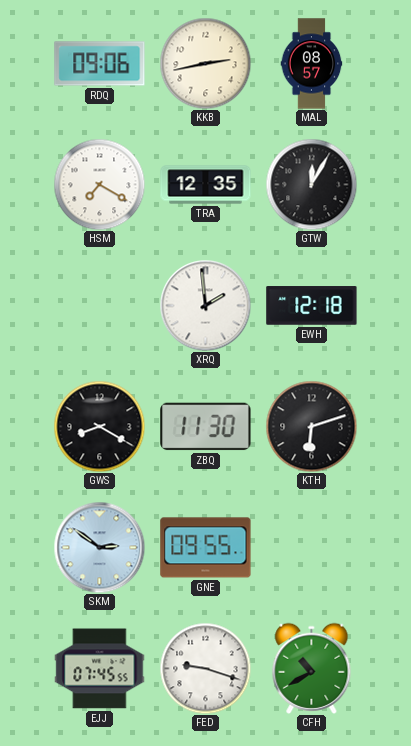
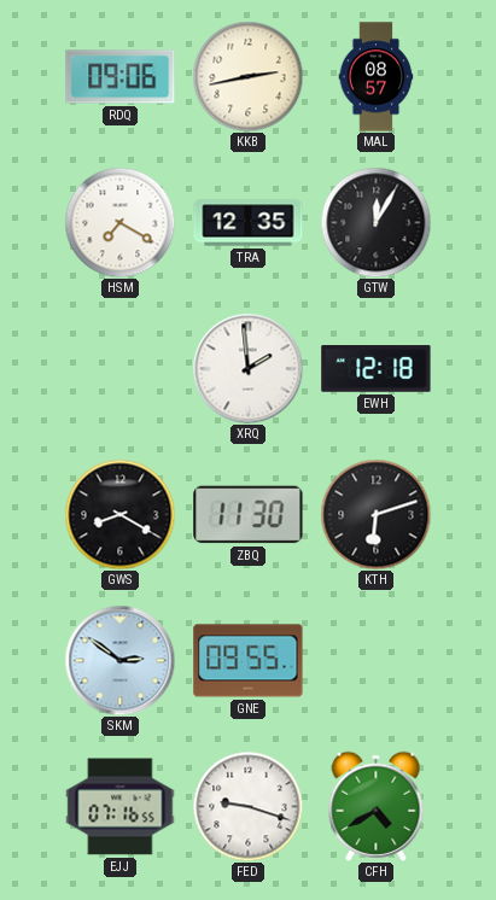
EJJ: 07:45 -> 07:16
CFH: 10:40 -> 4:40
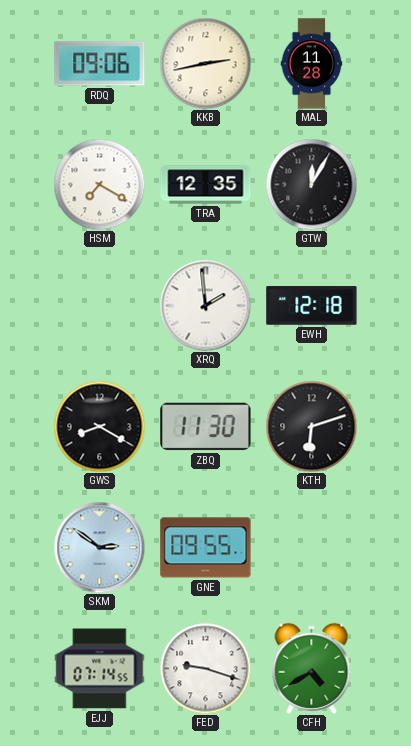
MAL: 08:57 -> 11:28
EJJ: 07:16 -> 07:14
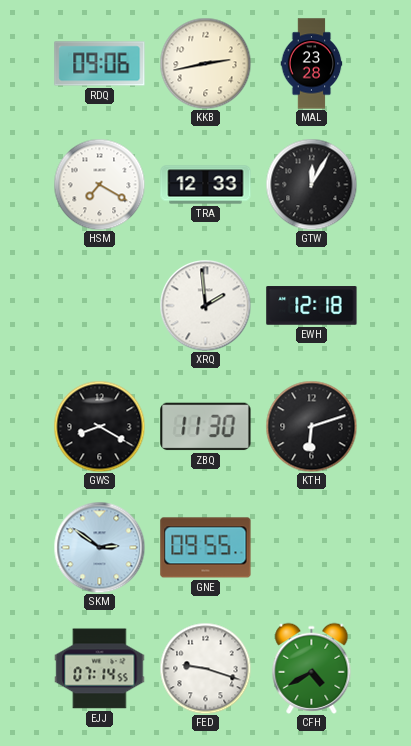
MAL: 11:28 -> 23:28
TRA: 12:35 -> 12:33
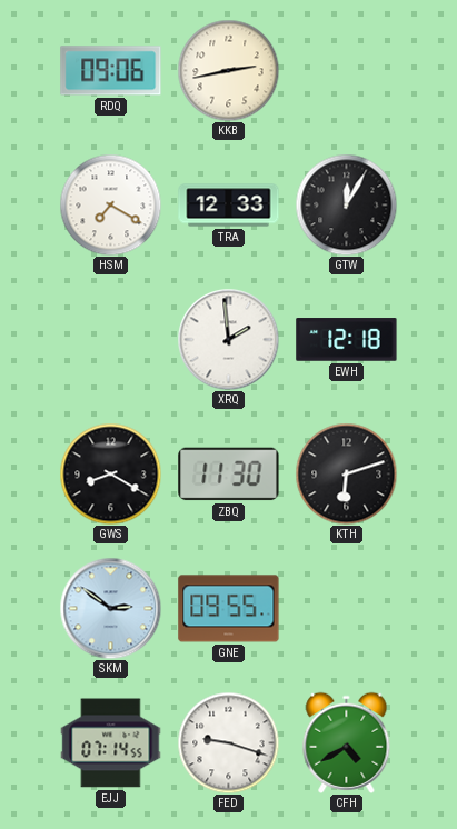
MAL: 23:28 -> none
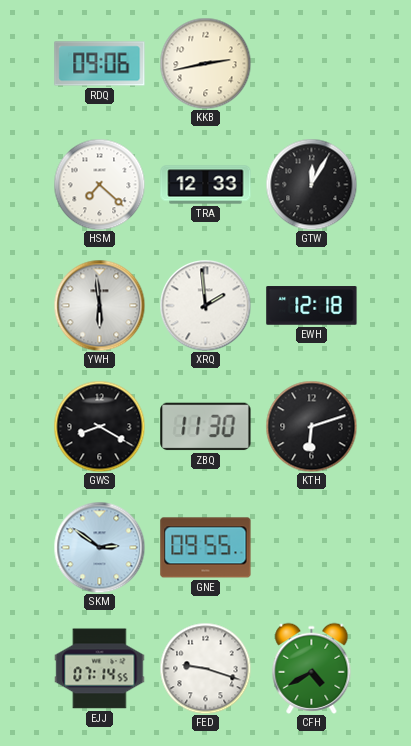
HSM: 7:20 -> 7:22
YWH: none -> 5:59
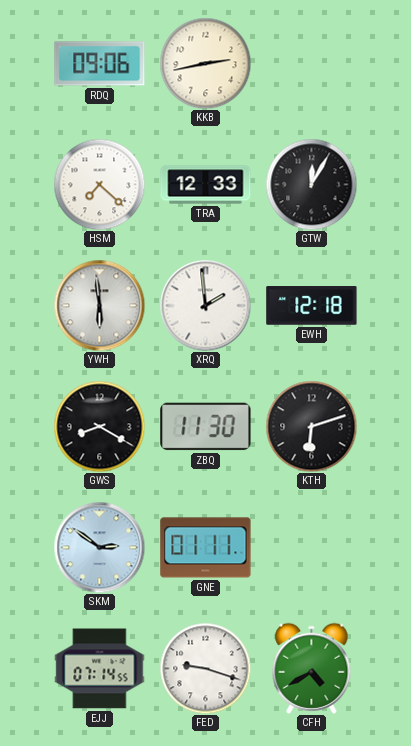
GNE: 09:55 -> 01:11
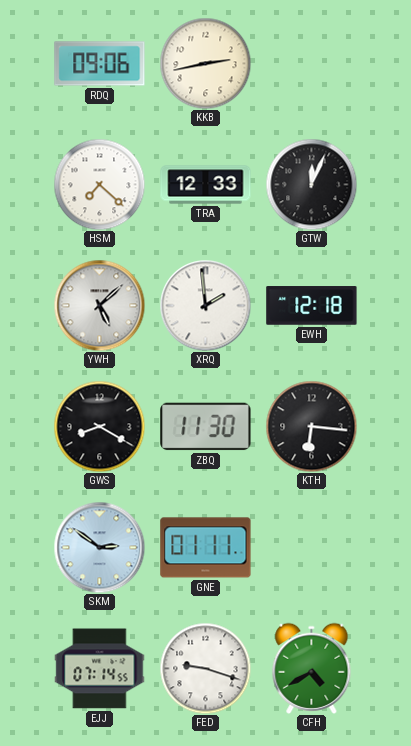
GTW: 12:05 -> 12:04
YWH: 5:59 -> 5:08
KTH: 6:12 -> 6:16
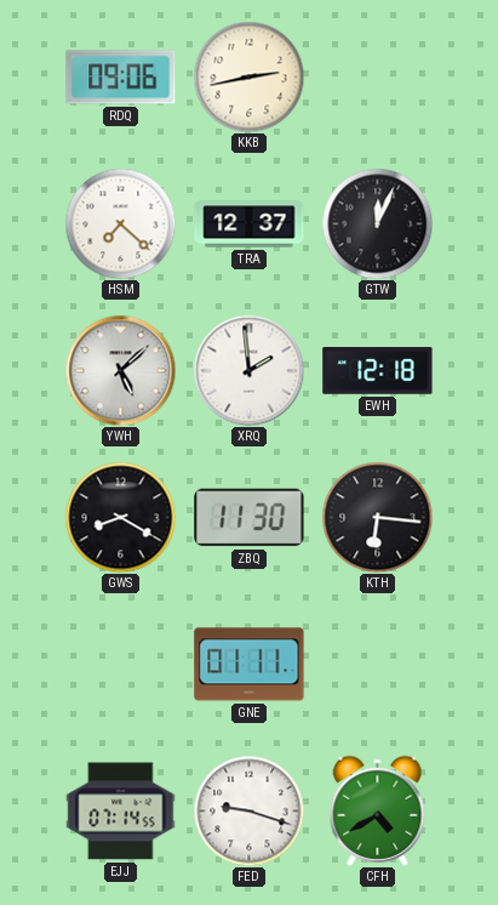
TRA: 12:33 -> 12:37
SKM: 2:51 -> none
